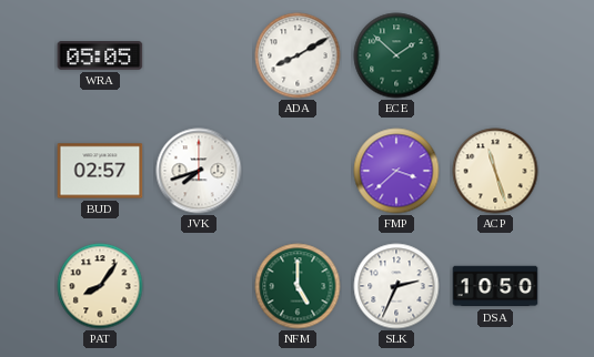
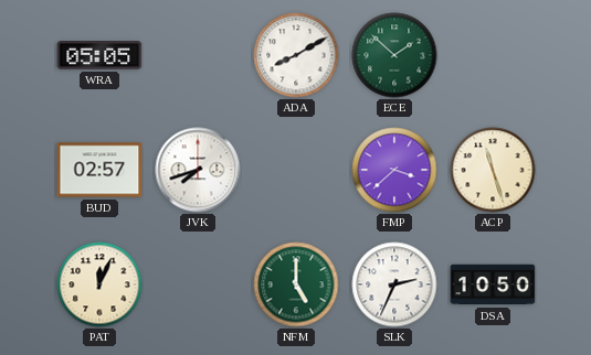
PAT: 8:06 -> 12:04
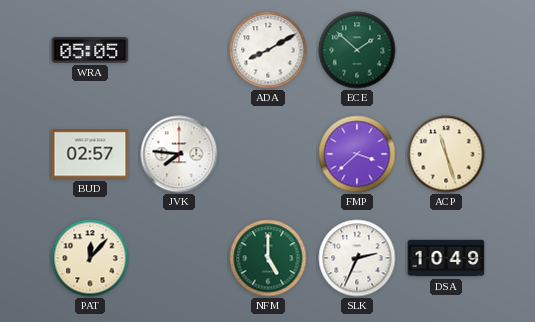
JVK: 7:42 -> 7:46
PAT: 12:04 -> 12:07
DSA: 10:50 -> 10:49
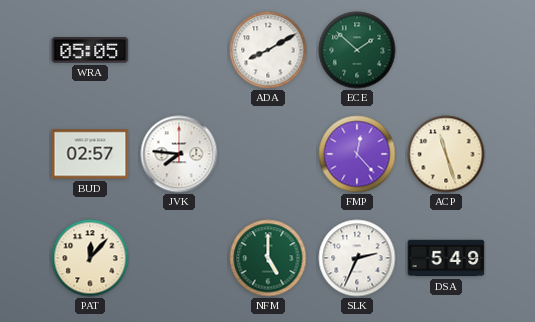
FMP: 3:38 -> 12:23
DSA: 10:49 -> 5:49
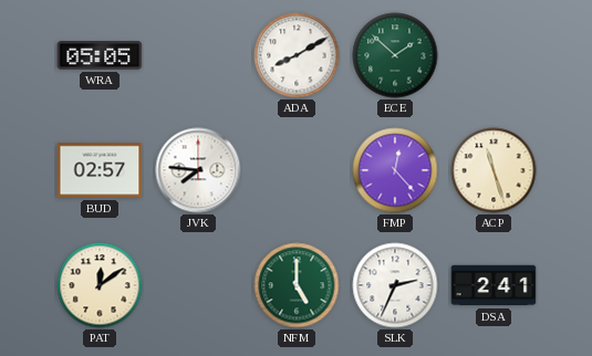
PAT: 12:07 -> 12:09
DSA: 5:49 -> 2:41
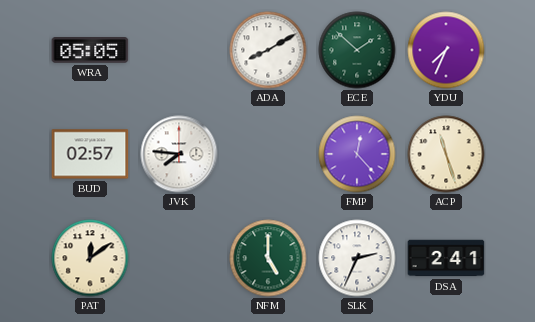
YDU: none -> 7:34
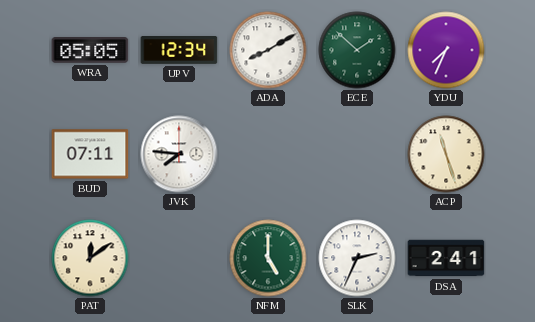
UPV: none -> 12:34
BUD: 02:57 -> 07:11
FMP: 12:23 -> none
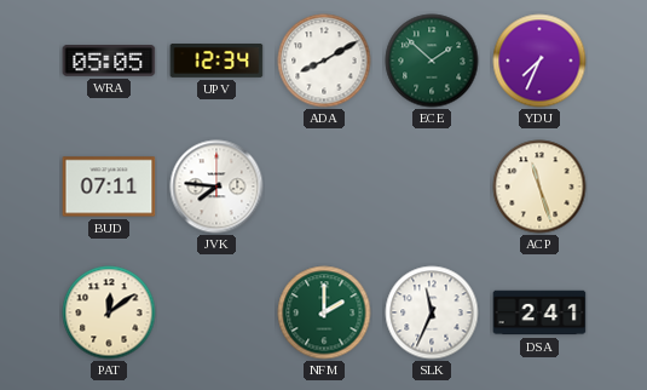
NFM: 5:00 -> 2:00
SLK: 2:34 -> 11:34
